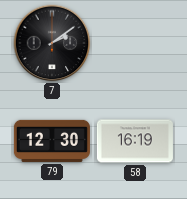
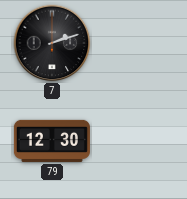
7: 2:09 -> 2:12
58: 16:19 -> none
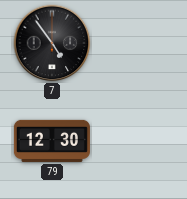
7: 2:12 -> 4:54
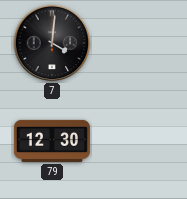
7: 4:54 -> 4:01
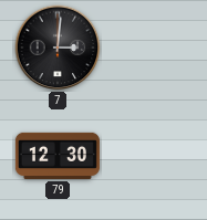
7: 4:01 -> 3:01
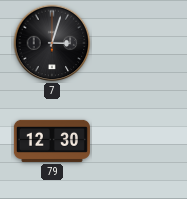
7: 3:01 -> 3:03
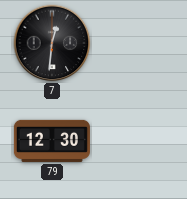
7: 3:03 -> 12:31
